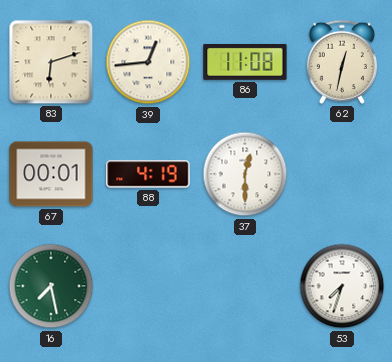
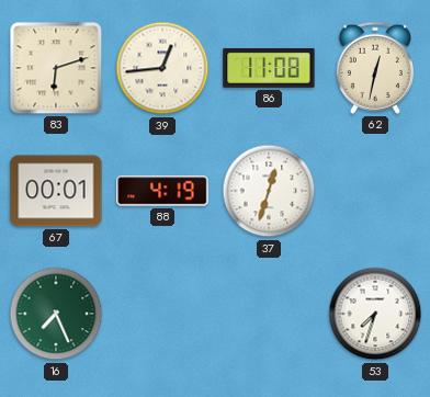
37: 12:30 -> 12:33
16: 7:28 -> 7:26
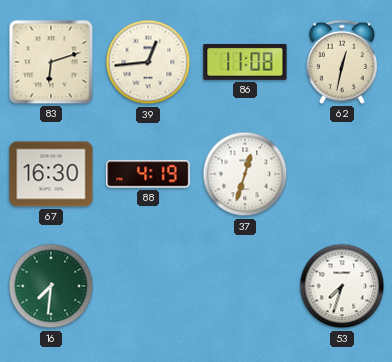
67: 00:01 -> 16:30
16: 7:26 -> 7:31
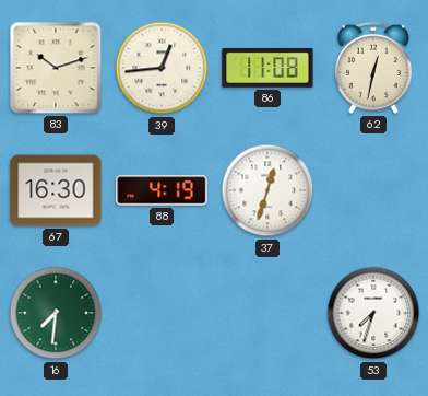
83: 6:12 -> 10:12
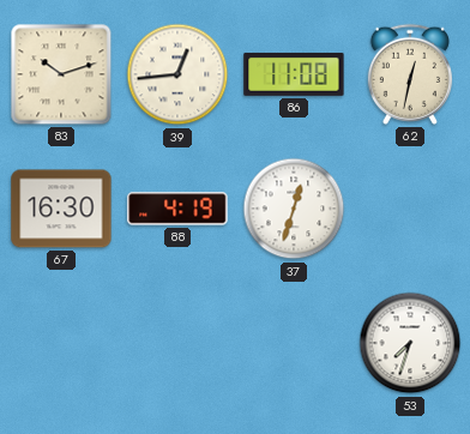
16: 7:31 -> none
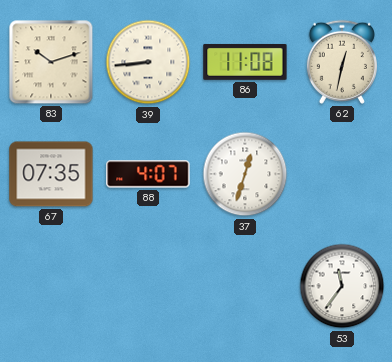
39: 12:44 -> 8:44
67: 16:30 -> 07:35
88: 4:19 -> 4:07
53: 7:33 -> 11:36
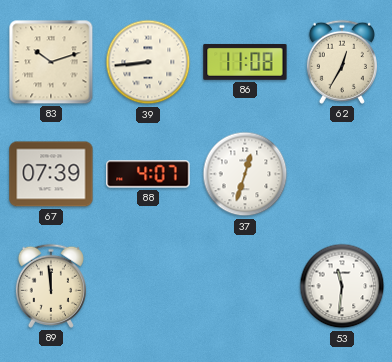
62: 12:32 -> 12:35
67: 07:35 -> 07:39
89: none -> 11:59
53: 11:36 -> 11:31
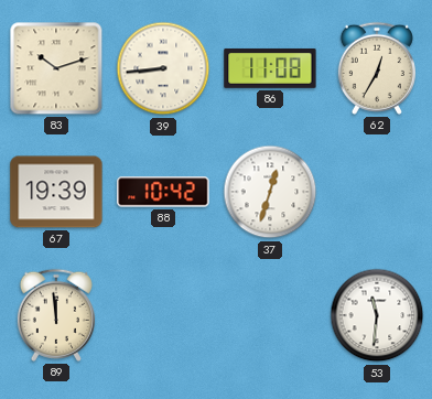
67: 07:39 -> 19:39
88: 4:07 -> 10:42
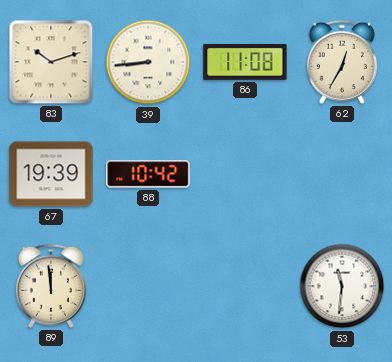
37: 12:33 -> none
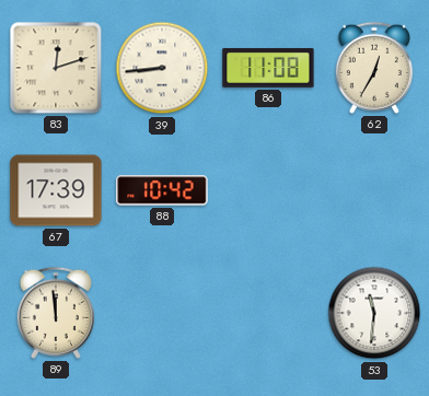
83: 10:12 -> 12:12
67: 19:39 -> 17:39
